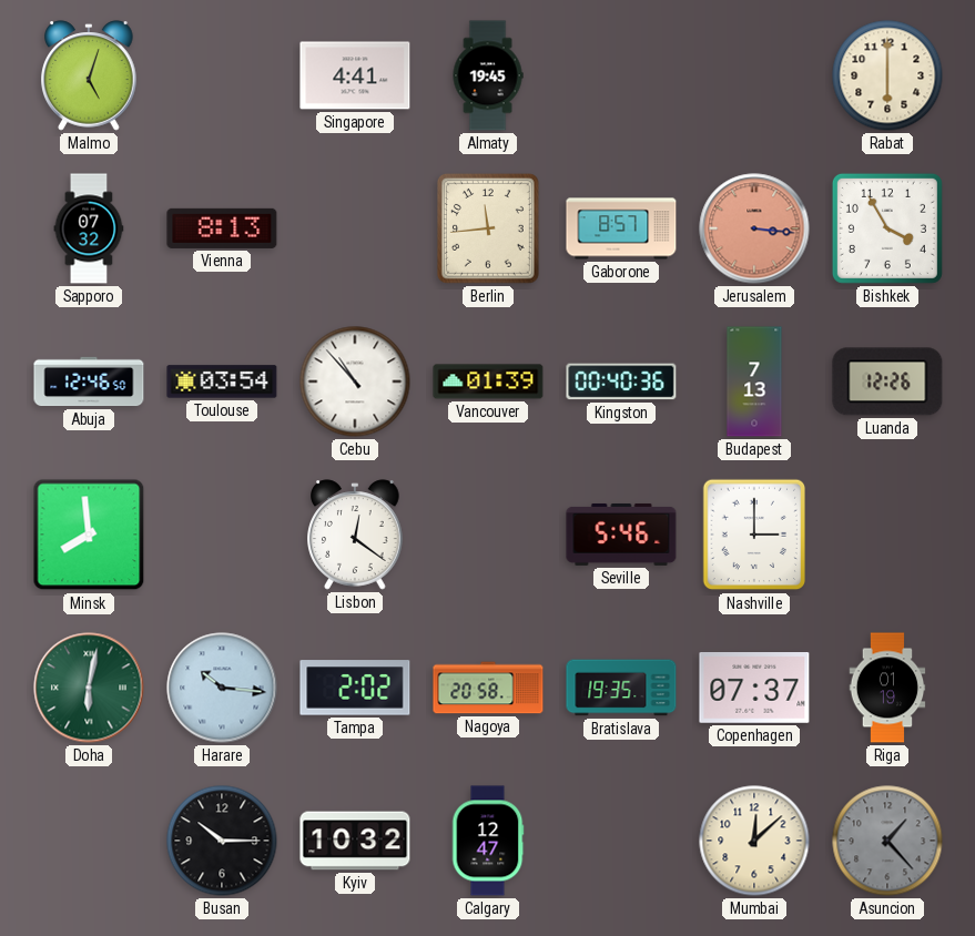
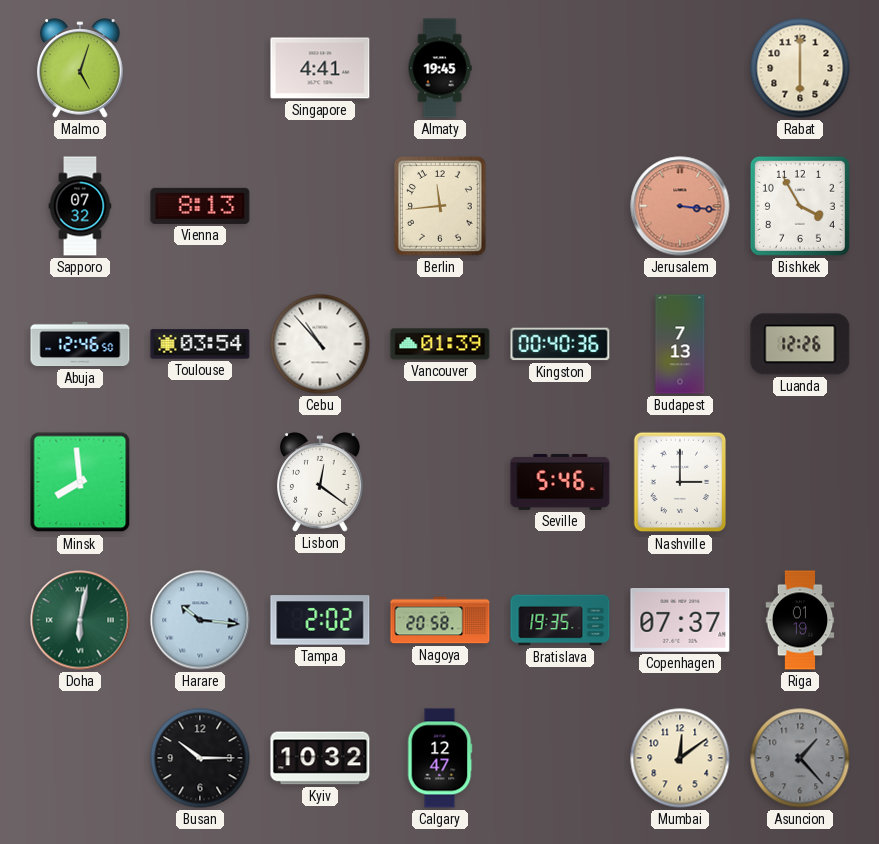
Gaborone: 8:57 -> none
Mumbai: 12:08 -> 12:09
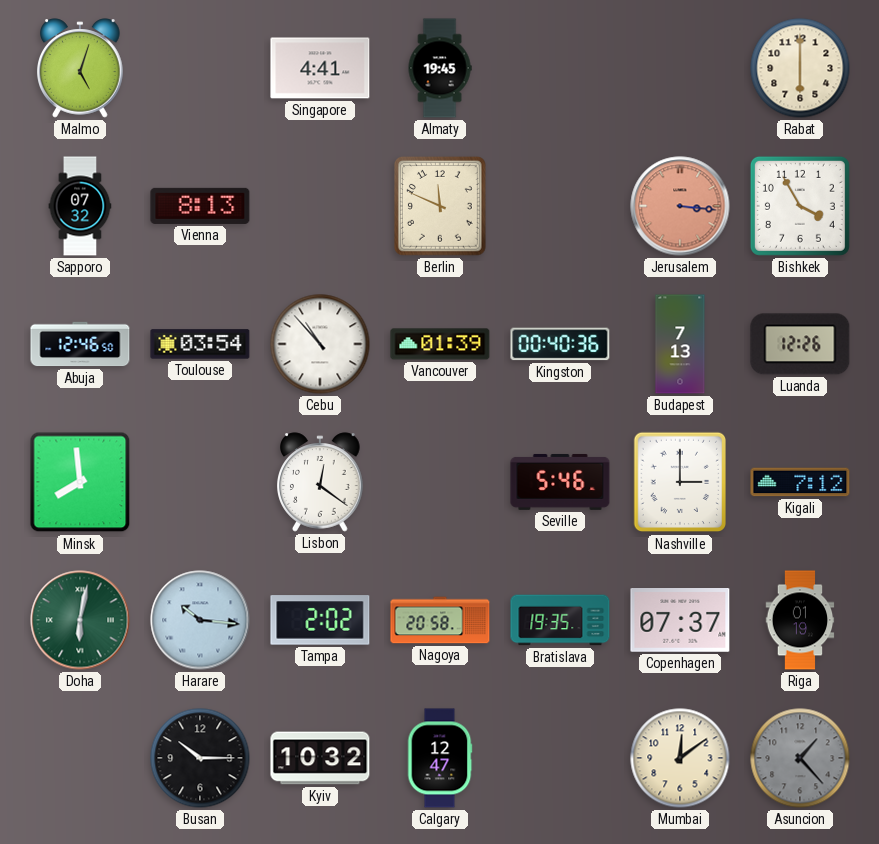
Berlin: 11:44 -> 11:49
Kigali: none -> 7:12
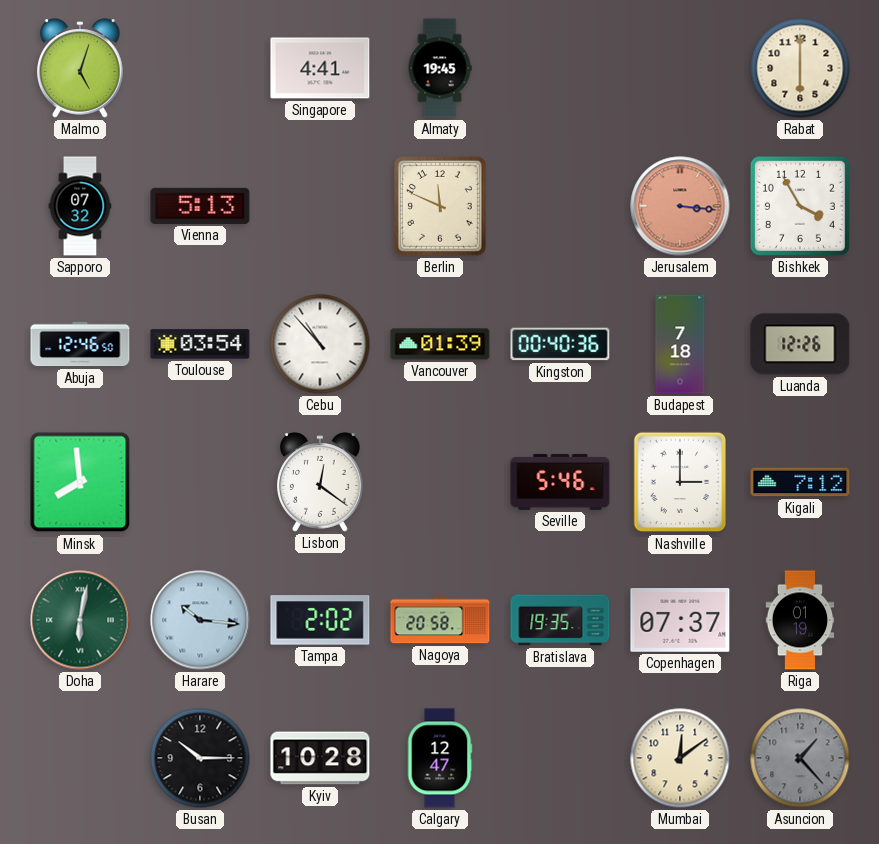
Vienna: 8:13 -> 5:13
Budapest: 7:13 -> 7:18
Kyiv: 10:32 -> 10:28
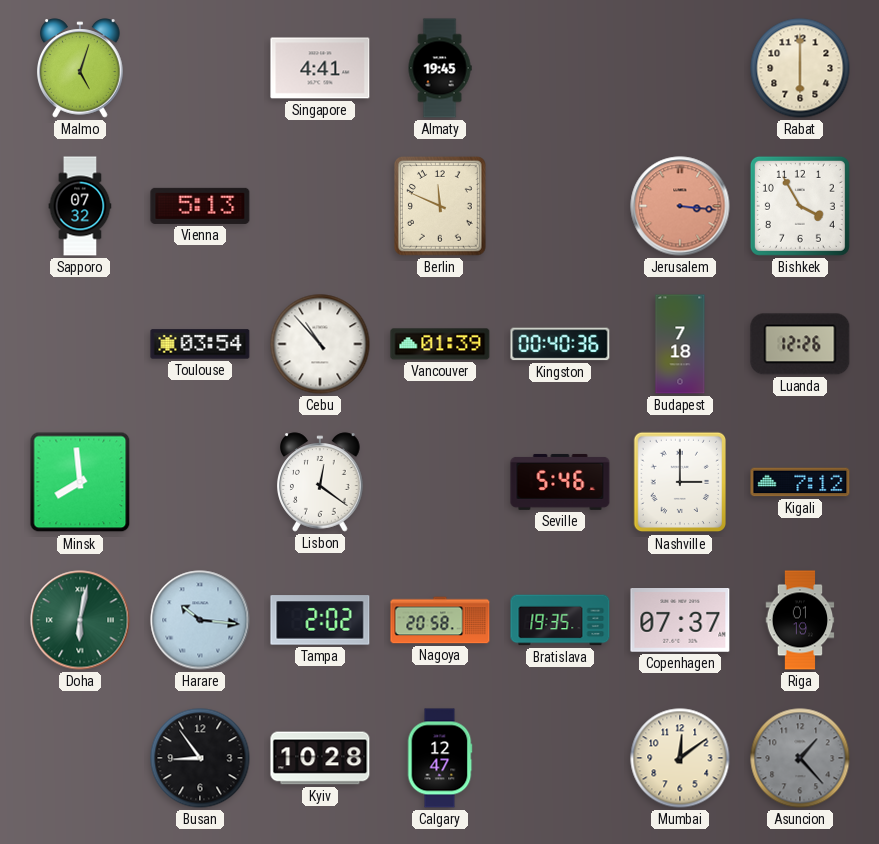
Abuja: 12:46 -> none
Busan: 10:15 -> 8:54
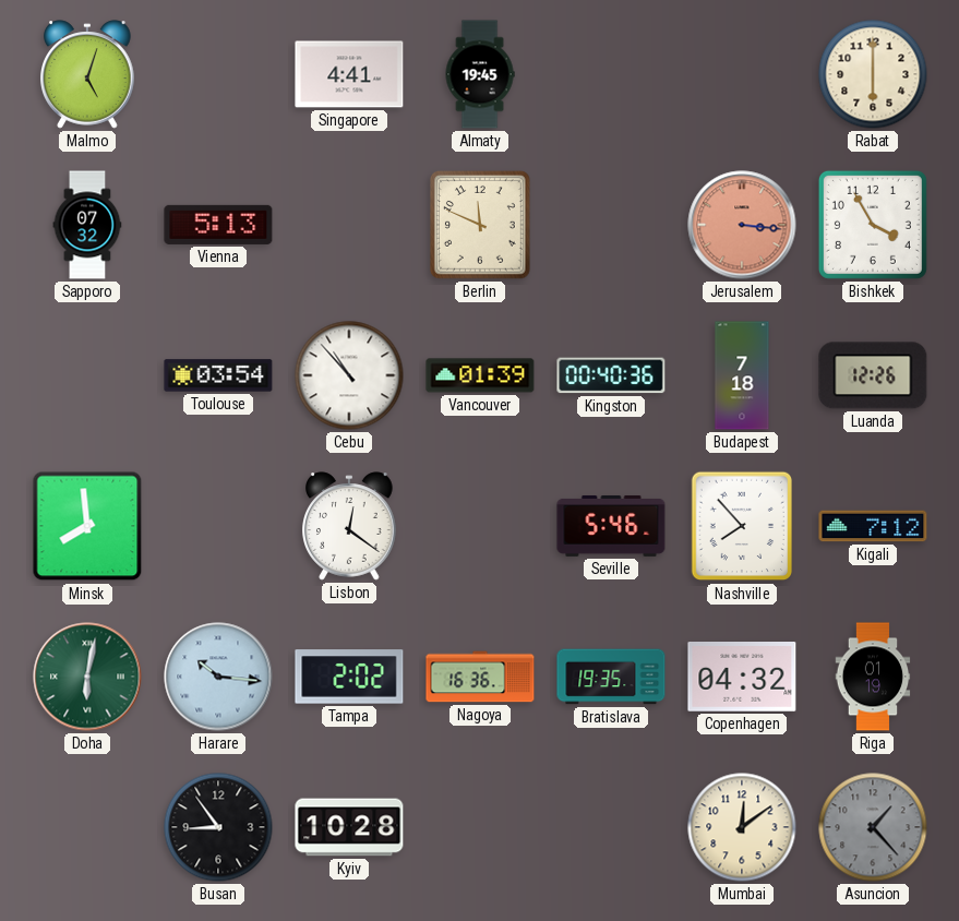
Nashville: 3:00 -> 7:53
Nagoya: 20:58 -> 16:36
Copenhagen: 07:37 -> 04:32
Calgary: 12:47 -> none
